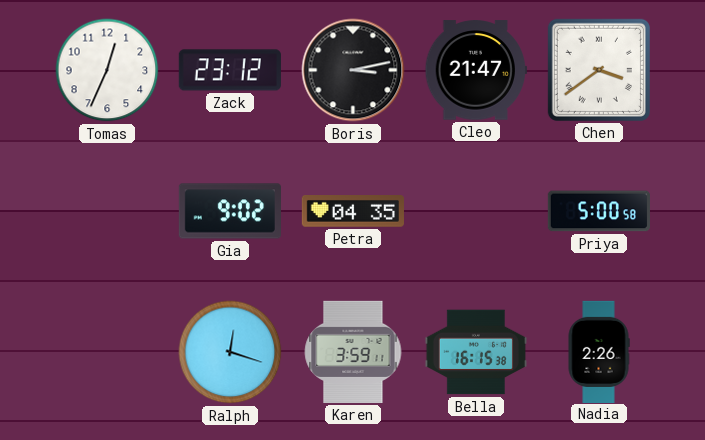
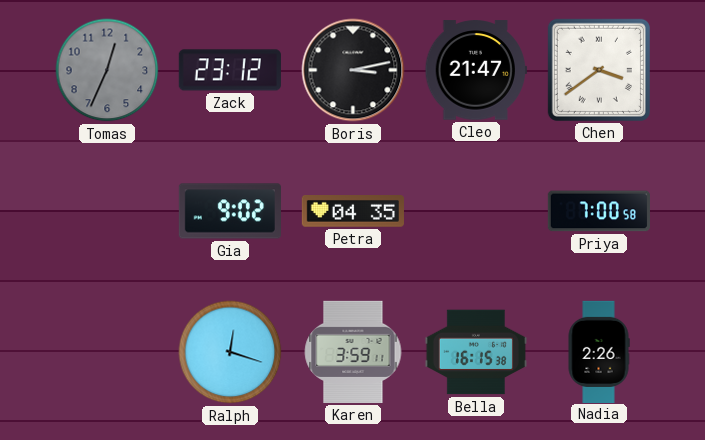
Tomas dial: white -> grey
Priya: 5:00 -> 7:00
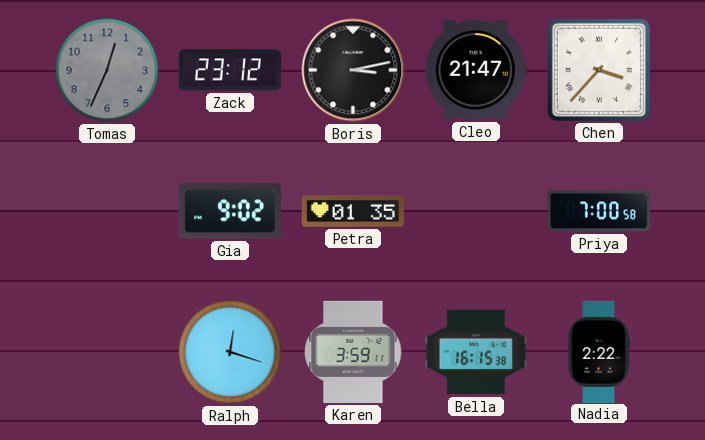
Chen: 3:39 -> 3:37
Petra: 04:35 -> 01:35
Nadia: 2:26 -> 2:22
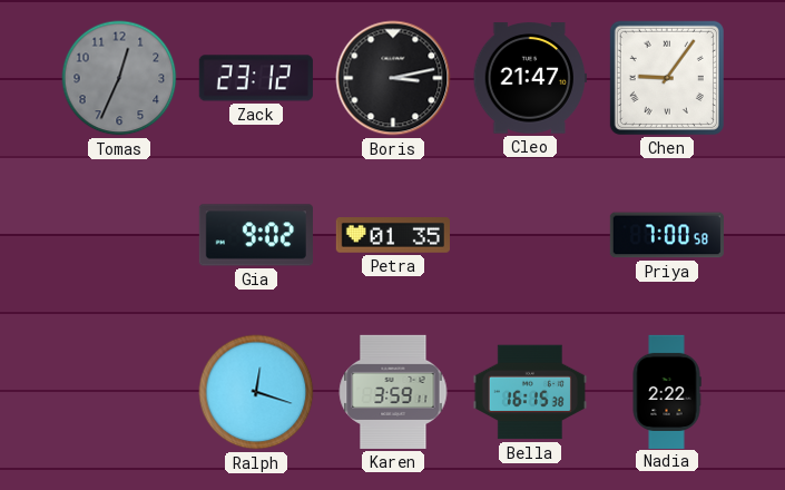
Chen: 3:37 -> 9:06
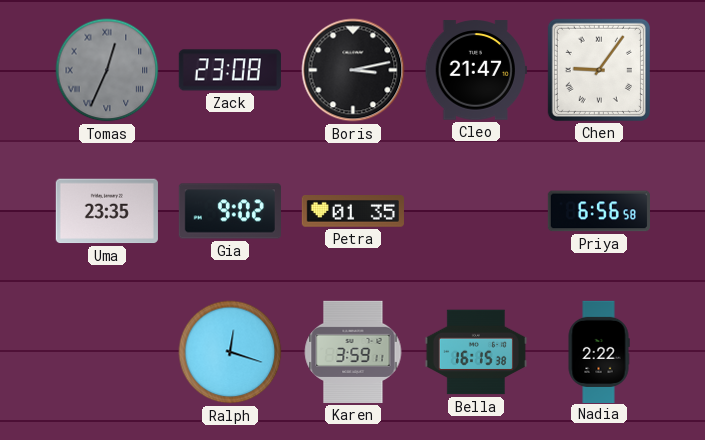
Tomas numerals: Arabic -> Roman
Zack: 23:12 -> 23:08
Uma: none -> 23:35
Priya: 7:00 -> 6:56
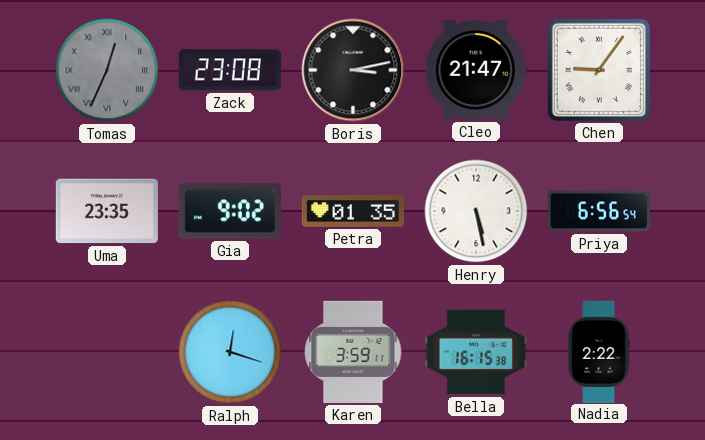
Henry: none -> 5:28
Priya: 6:56:58 -> 6:56:54
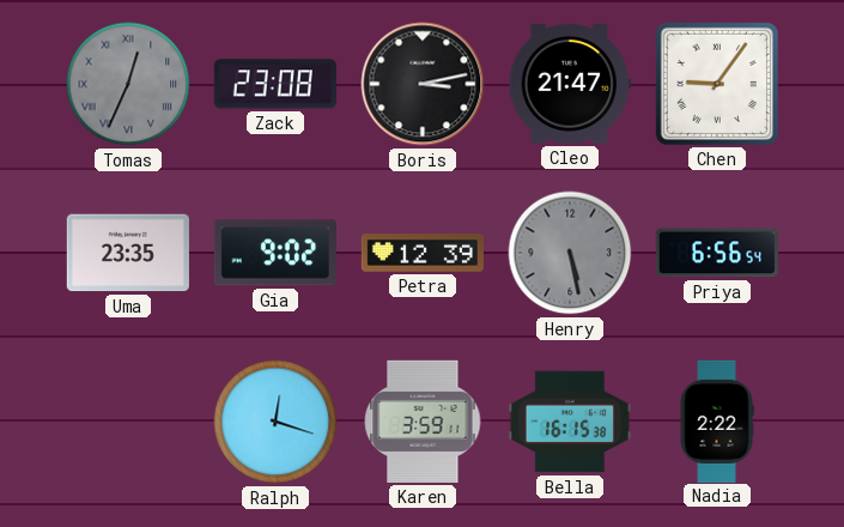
Petra: 01:35 -> 12:39
Henry dial: white -> grey
